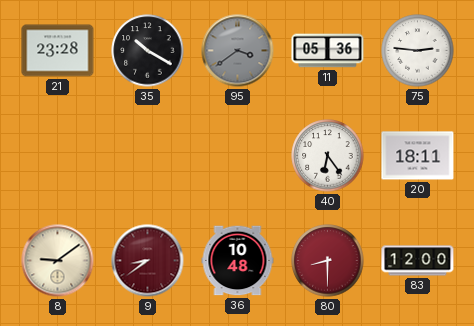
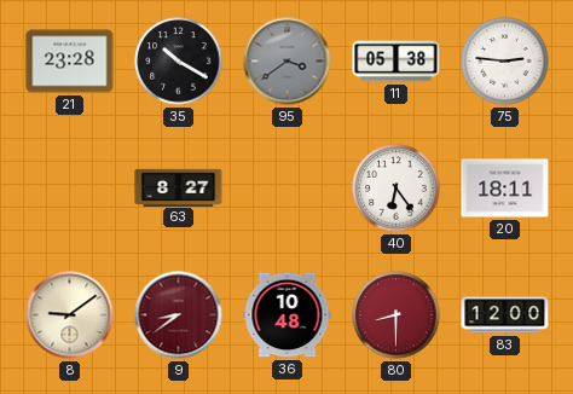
11: 05:36 -> 05:38
63: none -> 8:27
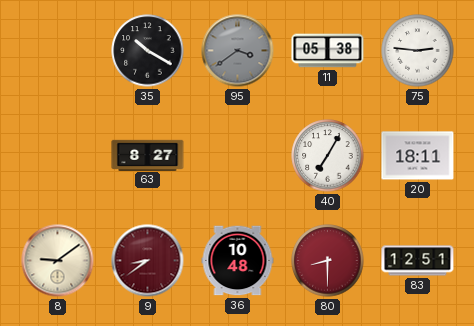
21: 23:28 -> none
40: 6:24 -> 7:05
83: 12:00 -> 12:51
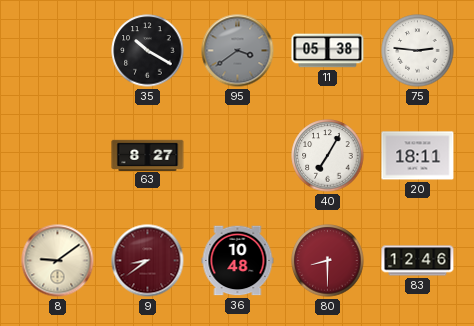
83: 12:51 -> 12:46
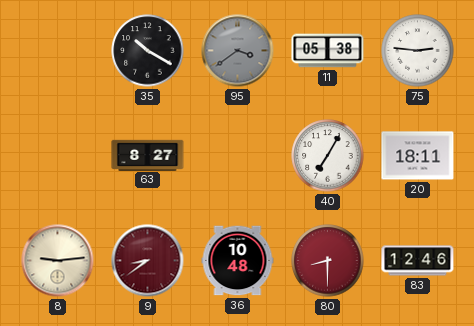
8: 9:09 -> 9:14
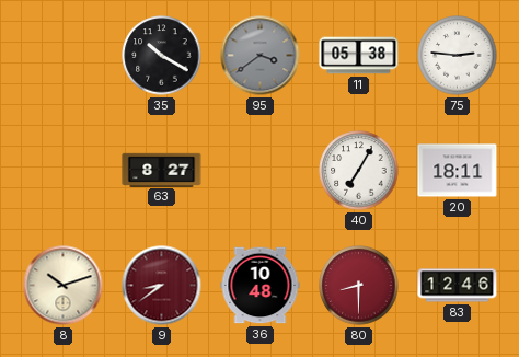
8: 9:14 -> 10:12
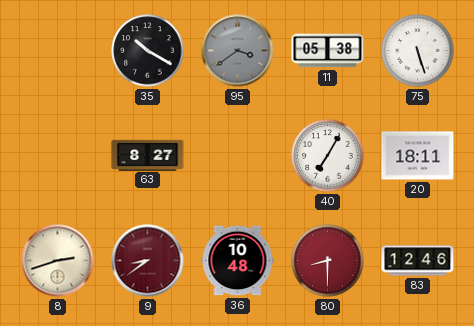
75: 2:46 -> 5:27
8: 10:12 -> 2:42
